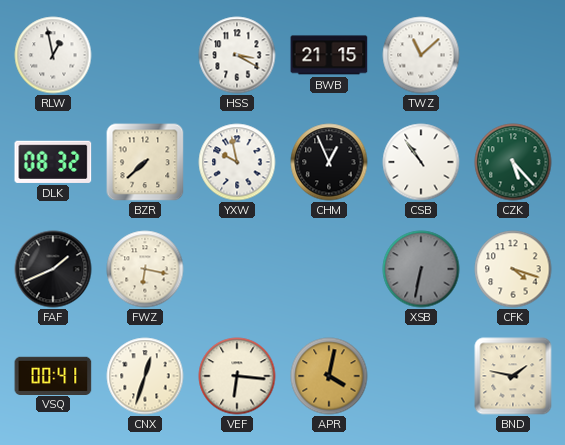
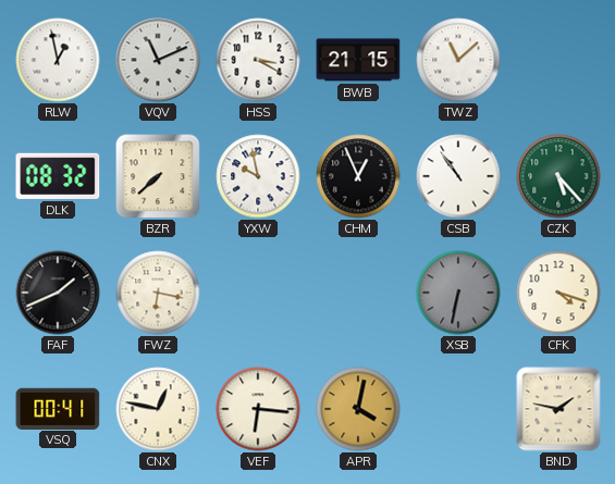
VQV: none -> 11:11
CNX: 12:33 -> 12:47
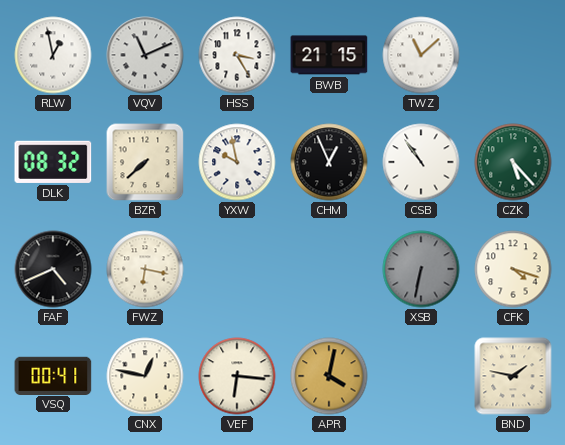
HSS: 3:20 -> 3:25
FAF: 1:41 -> 4:41
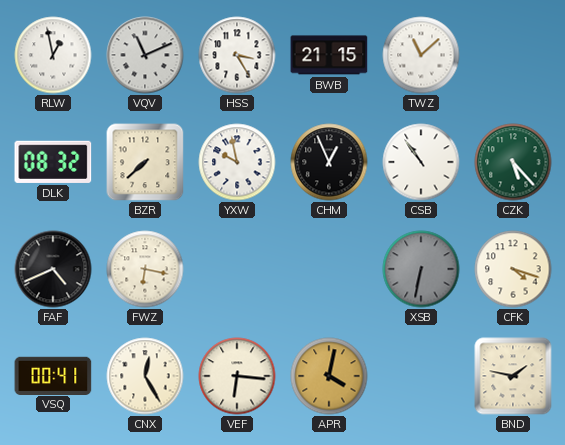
CNX: 12:47 -> 12:25
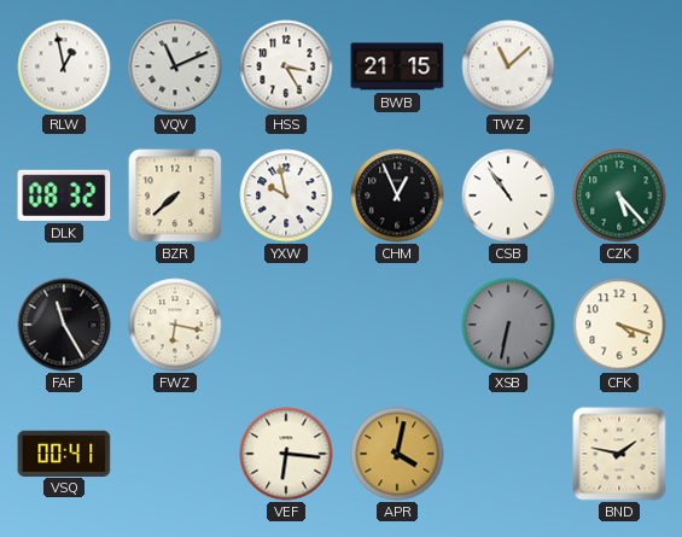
FAF: 4:41 -> 11:25
CNX: 12:25 -> none
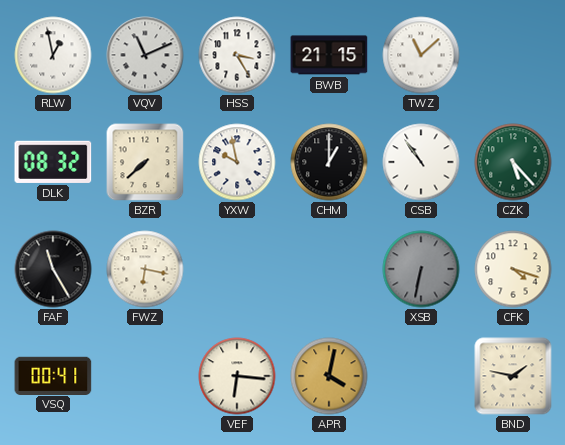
CHM: 12:56 -> 1:00
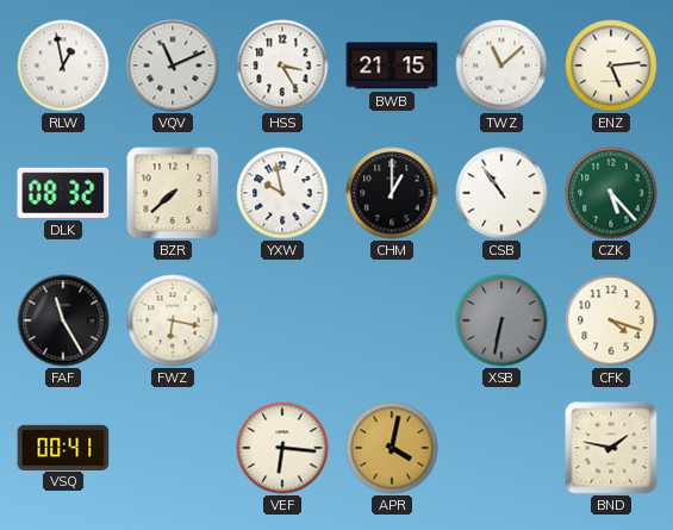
ENZ: none -> 5:14
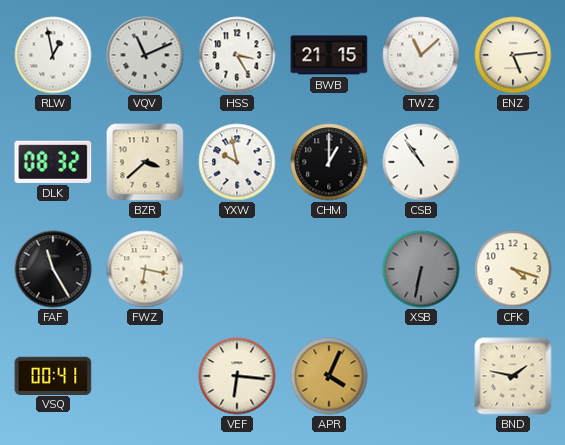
BZR: 7:38 -> 3:38
CZK: 5:23 -> none
APR: 4:02 -> 4:04
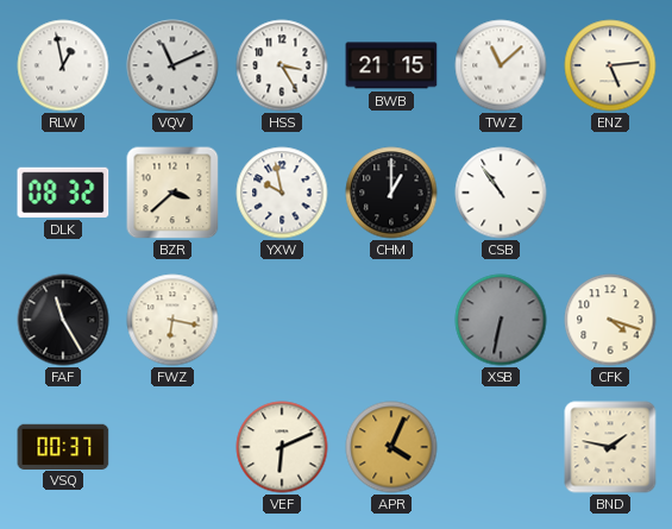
VSQ: 00:41 -> 00:37
VEF: 6:16 -> 6:11
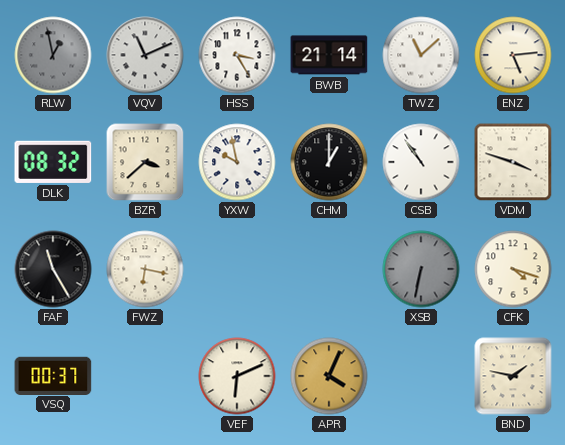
RLW dial: white -> grey
BWB: 21:15 -> 21:14
VDM: none -> 3:48
